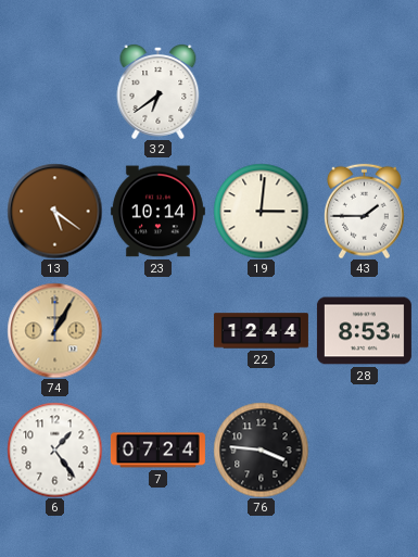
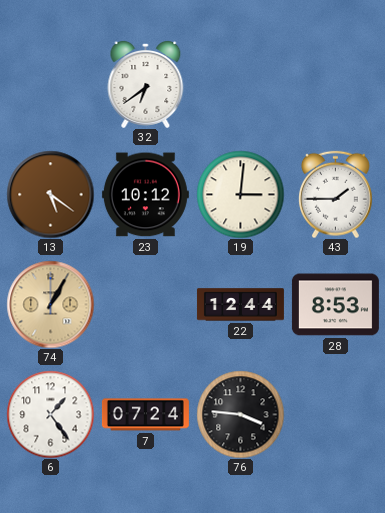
23: 10:14 -> 10:12
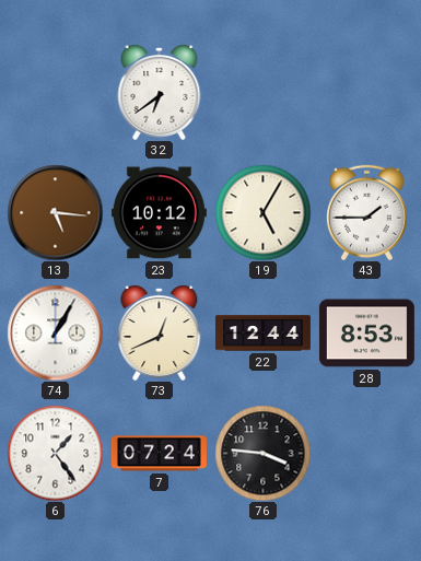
13: 5:21 -> 5:16
19: 3:01 -> 5:05
74 dial: champagne -> white
73: none -> 12:41
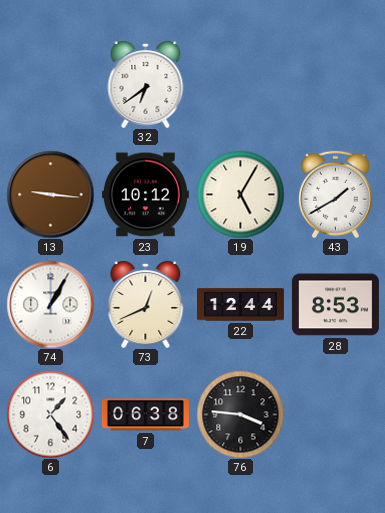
13: 5:16 -> 9:16
43: 1:45 -> 1:40
7: 07:24 -> 06:38
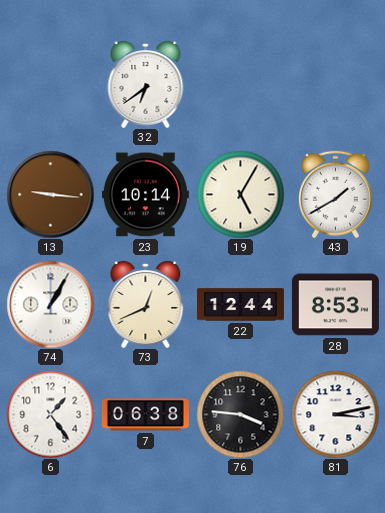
23: 10:12 -> 10:14
81: none -> 3:13
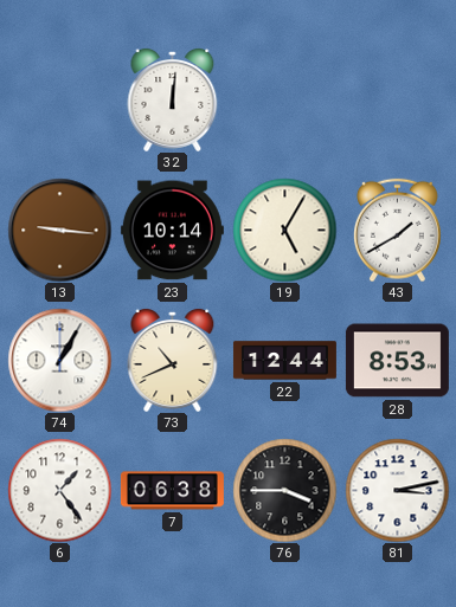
32: 6:39 -> 12:01
73: 12:41 -> 10:41
76: 3:46 -> 3:45
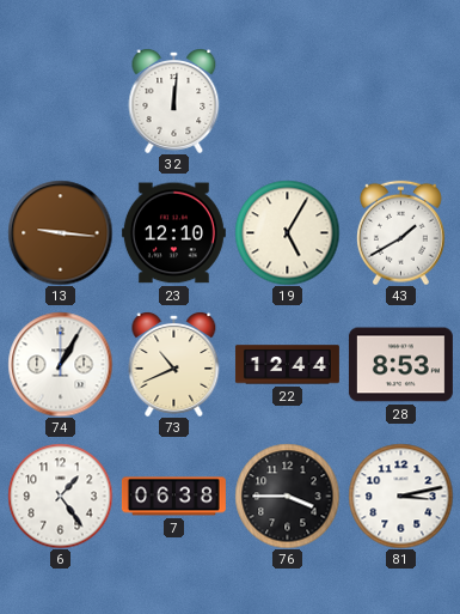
23: 10:14 -> 12:10
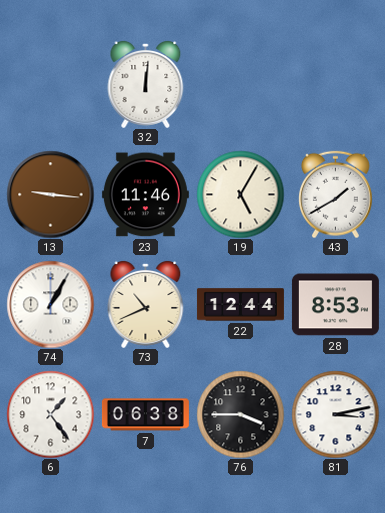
23: 12:10 -> 11:46
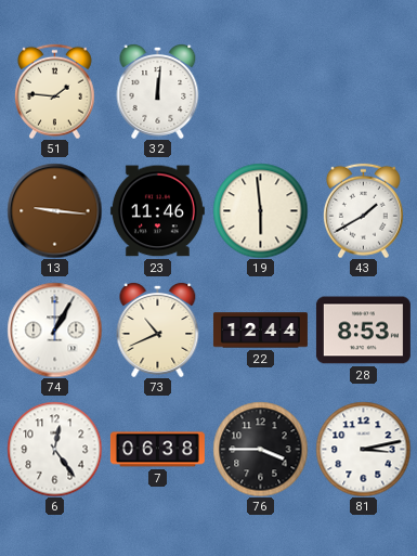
51: none -> 1:46
19: 5:05 -> 5:59
6: 1:24 -> 12:24
